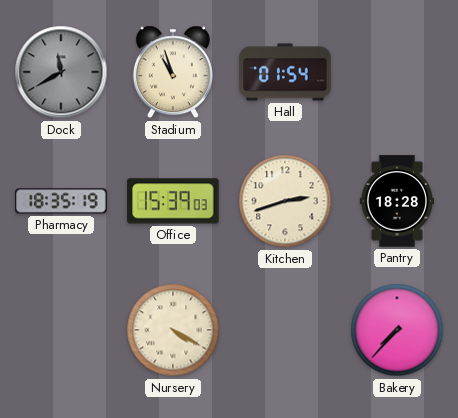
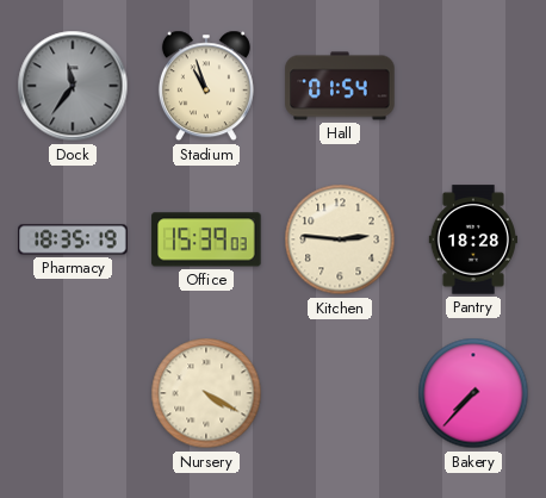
Dock: 11:40 -> 11:36
Kitchen: 2:42 -> 2:46
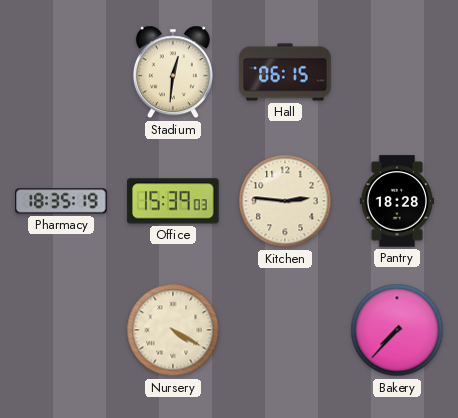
Dock: 11:36 -> none
Stadium: 10:57 -> 12:31
Hall: 01:54 -> 06:15
